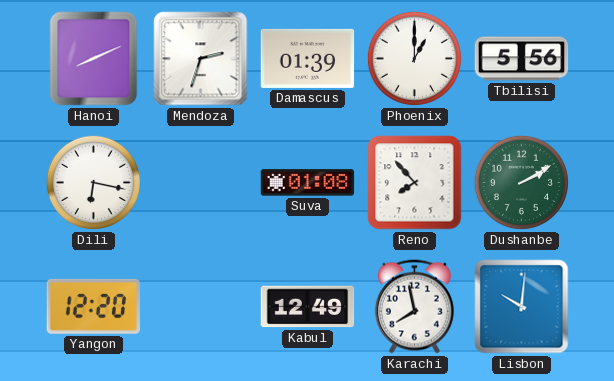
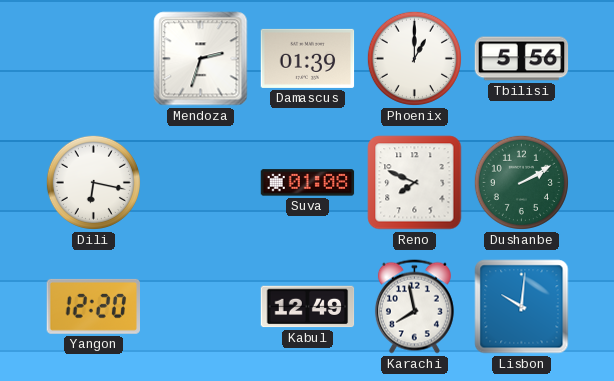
Hanoi: 8:11 -> none
Reno: 7:53 -> 7:49
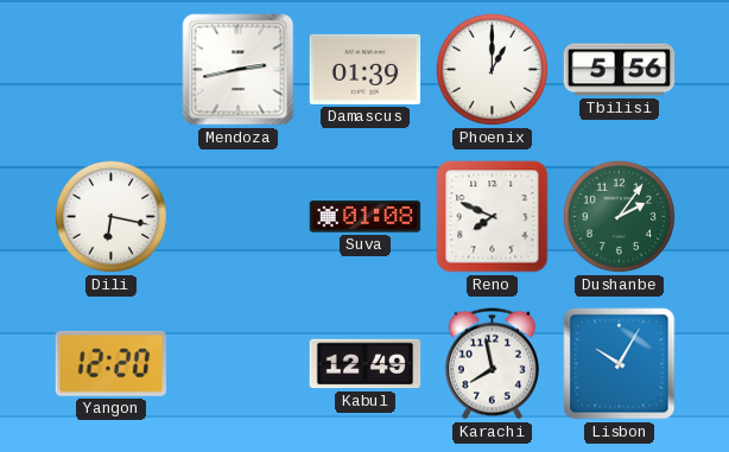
Mendoza: 2:33 -> 2:43
Dushanbe: 2:10 -> 2:06
Lisbon: 10:01 -> 10:05
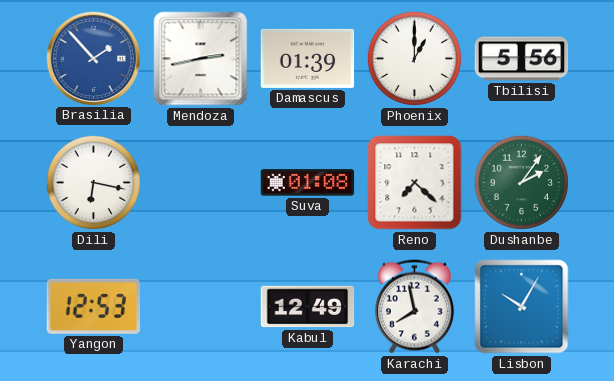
Brasilia: none -> 1:53
Reno: 7:49 -> 7:22
Yangon: 12:20 -> 12:53
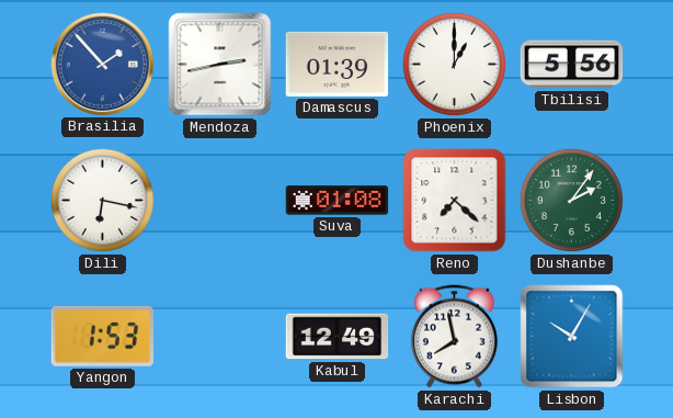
Yangon: 12:53 -> 1:53
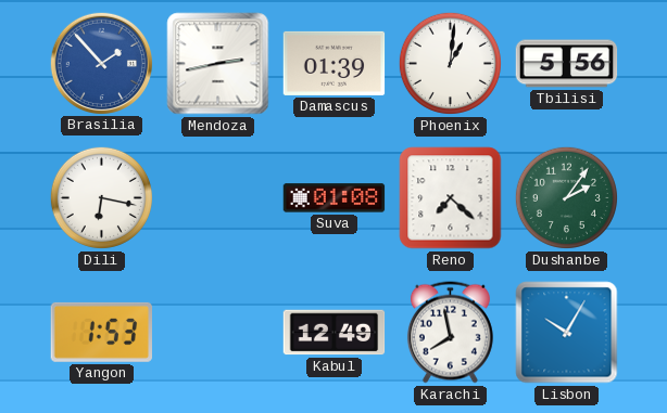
Phoenix: 1:00 -> 1:01
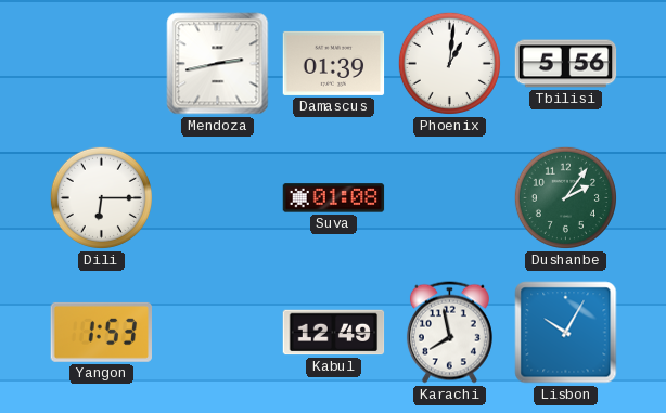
Brasilia: 1:53 -> none
Dili: 6:17 -> 6:15
Reno: 7:22 -> none
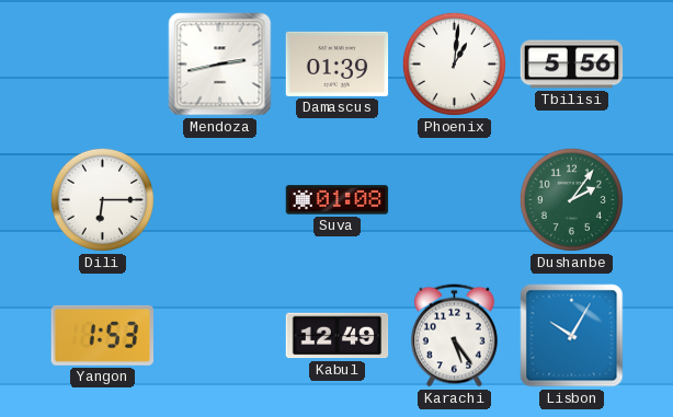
Karachi: 7:58 -> 5:24
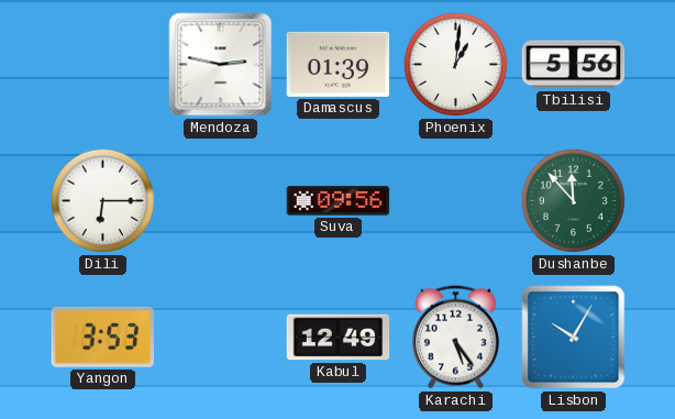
Mendoza: 2:43 -> 2:47
Suva: 01:08 -> 09:56
Dushanbe: 2:06 -> 11:53
Yangon: 1:53 -> 3:53
